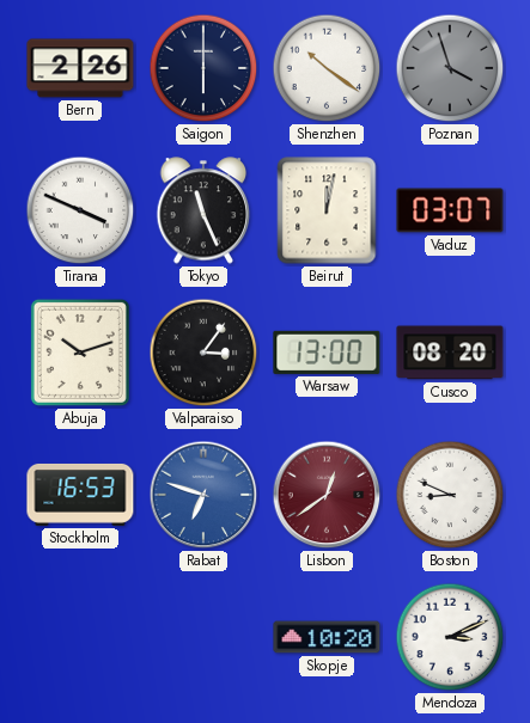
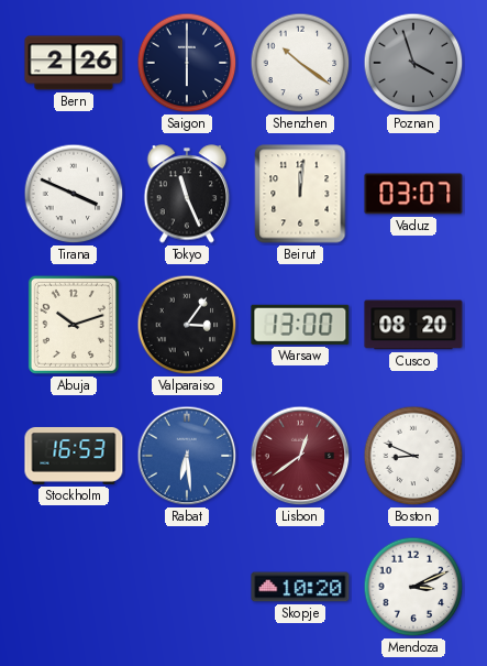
Beirut: 12:02 -> 12:01
Rabat: 6:48 -> 6:29
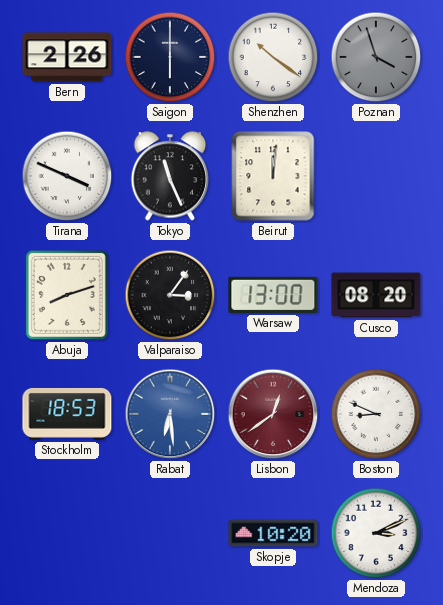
Vaduz: 03:07 -> none
Abuja: 10:12 -> 8:12
Stockholm: 16:53 -> 18:53
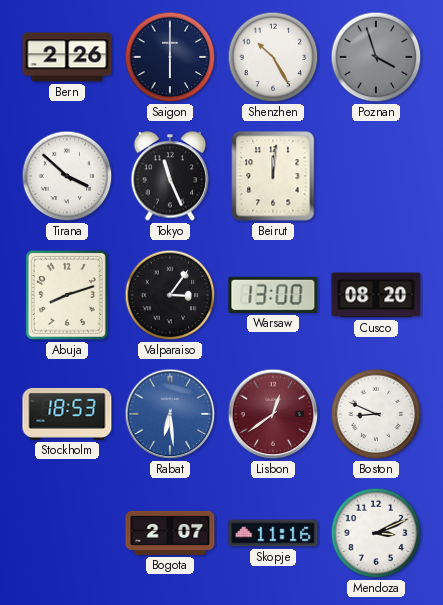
Shenzhen: 10:21 -> 10:25
Tirana: 3:49 -> 3:52
Bogota: none -> 2:07
Skopje: 10:20 -> 11:16
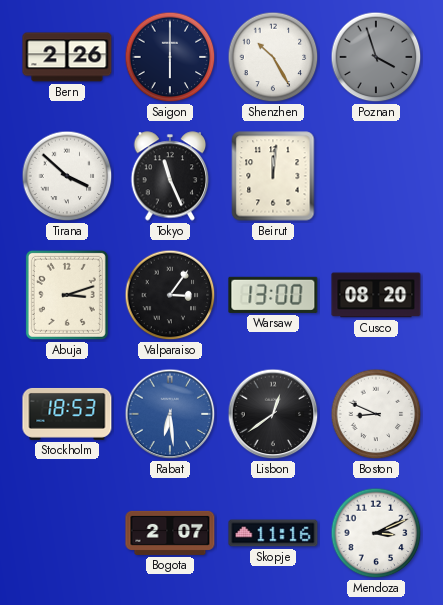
Abuja: 8:12 -> 3:12
Lisbon dial: burgundy -> black
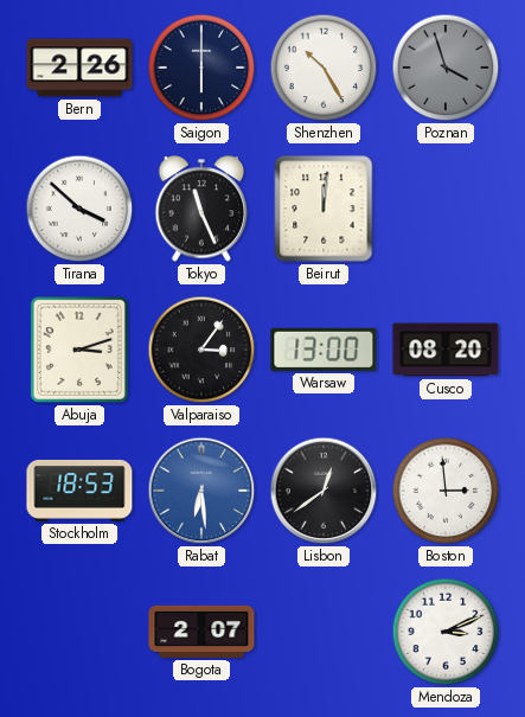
Boston: 8:49 -> 2:59
Skopje: 11:16 -> none
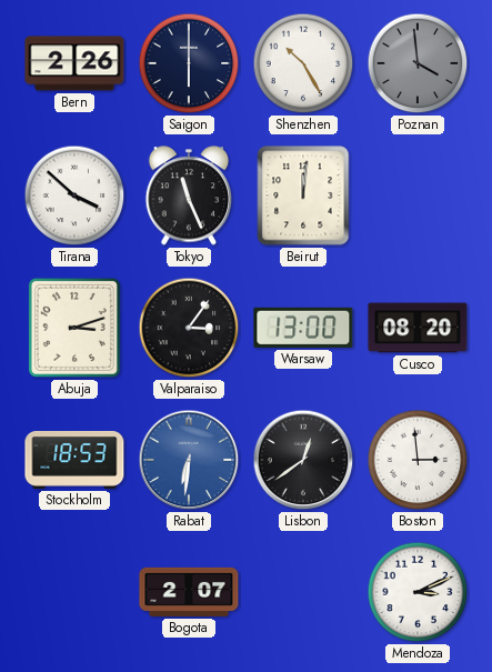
Poznan: 3:57 -> 3:59
Rabat: 6:29 -> 6:31
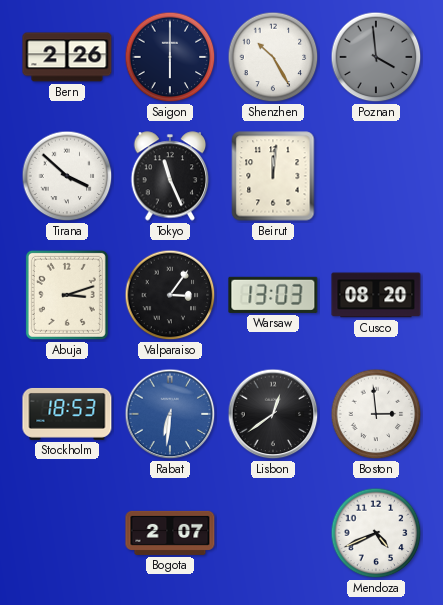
Warsaw: 13:00 -> 13:03
Mendoza: 3:11 -> 4:41
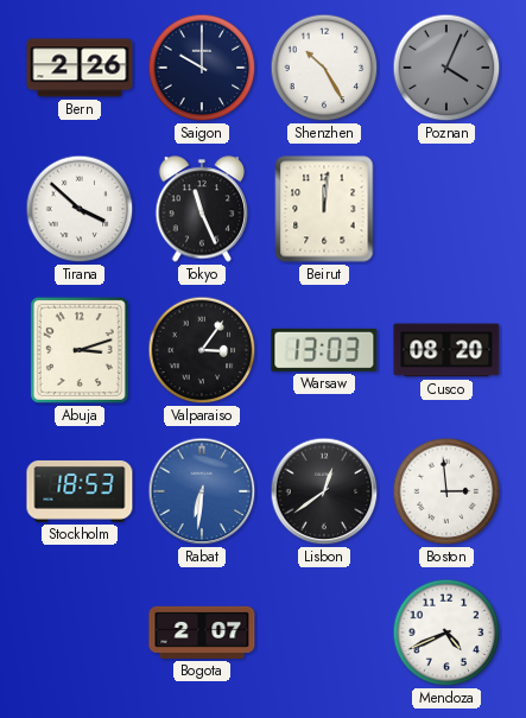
Saigon: 6:00 -> 10:00
Poznan: 3:59 -> 4:04
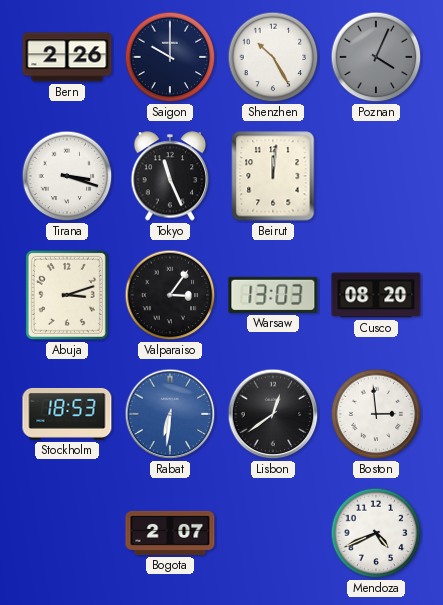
Tirana: 3:52 -> 3:18
